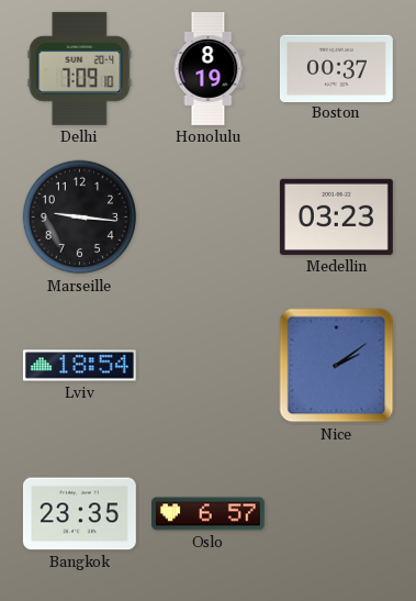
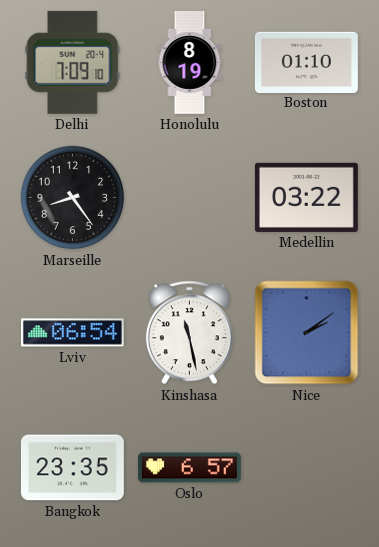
Boston: 00:37 -> 01:10
Marseille: 9:16 -> 8:24
Medellin: 03:23 -> 03:22
Lviv: 18:54 -> 06:54
Kinshasa: none -> 11:28
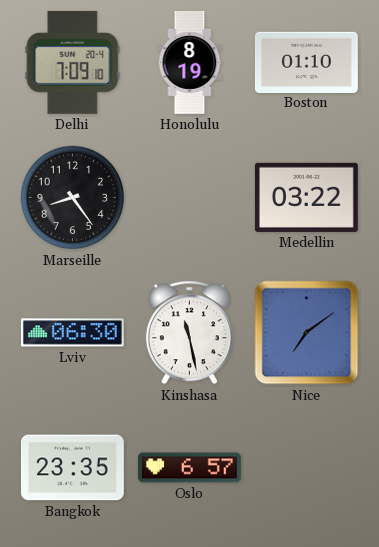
Lviv: 06:54 -> 06:30
Nice: 2:09 -> 7:09
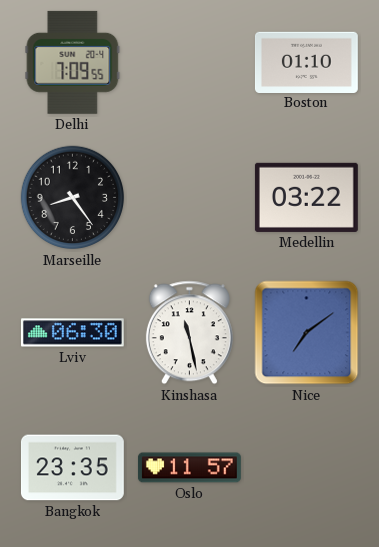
Delhi: 7:09:10 -> 7:09:55
Honolulu: 8:19 -> none
Oslo: 6:57 -> 11:57
